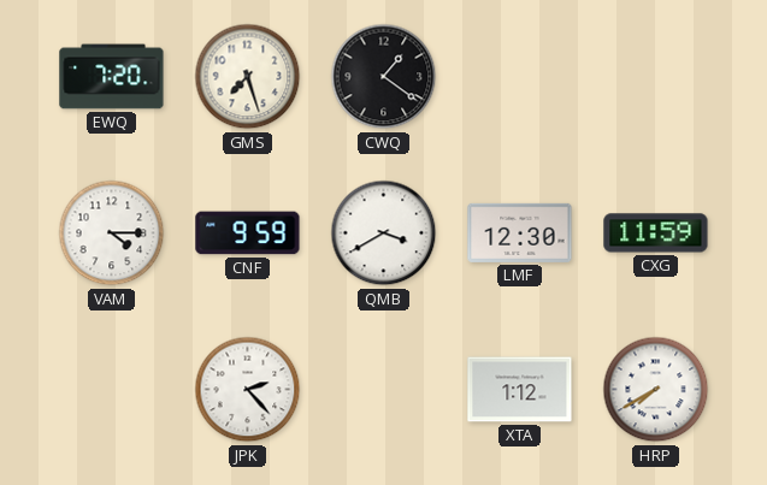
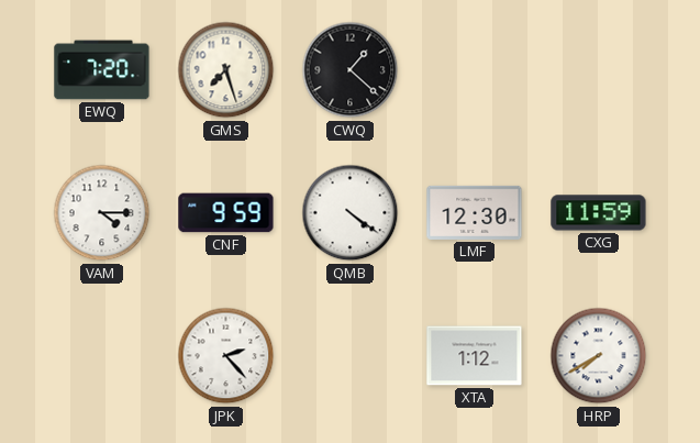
CWQ: 1:21 -> 1:22
QMB: 3:40 -> 4:21
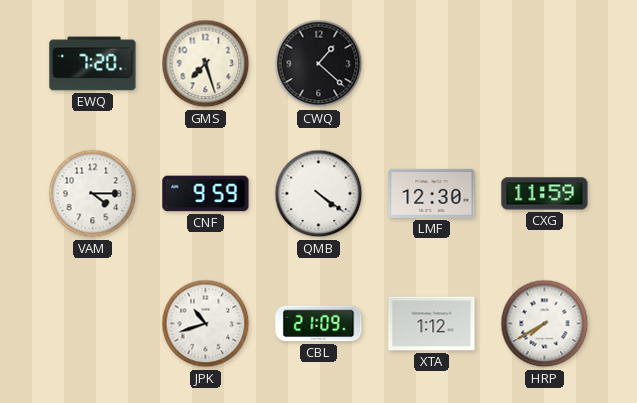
JPK: 2:23 -> 10:42
CBL: none -> 21:09
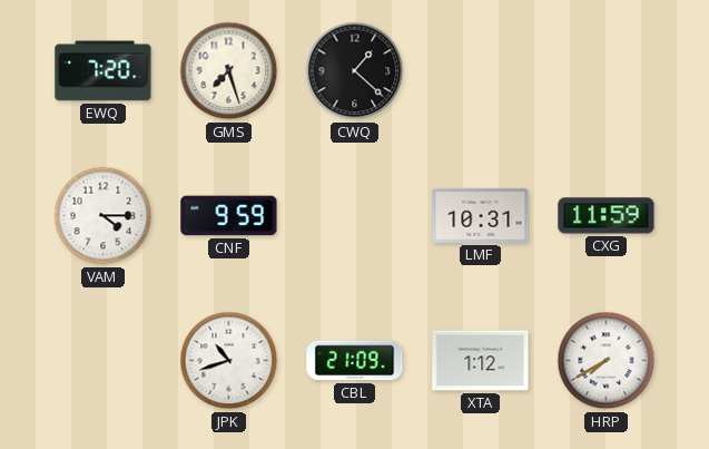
QMB: 4:21 -> none
LMF: 12:30 -> 10:31
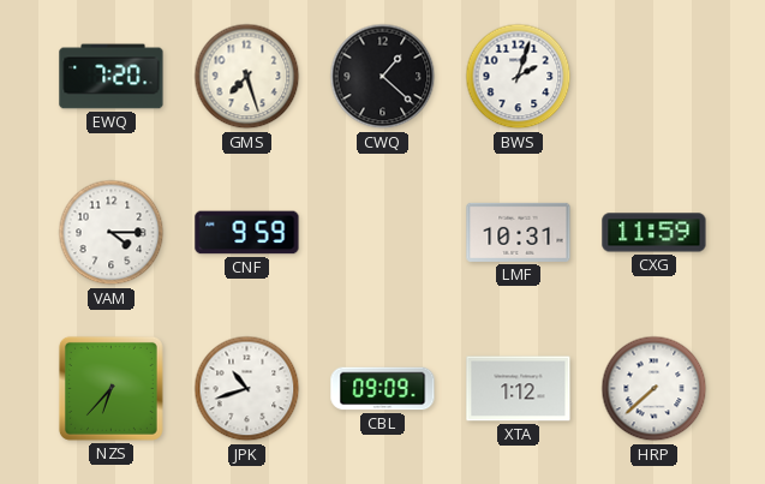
BWS: none -> 2:03
NZS: none -> 6:37
CBL: 21:09 -> 09:09
HRP: 7:40 -> 7:38
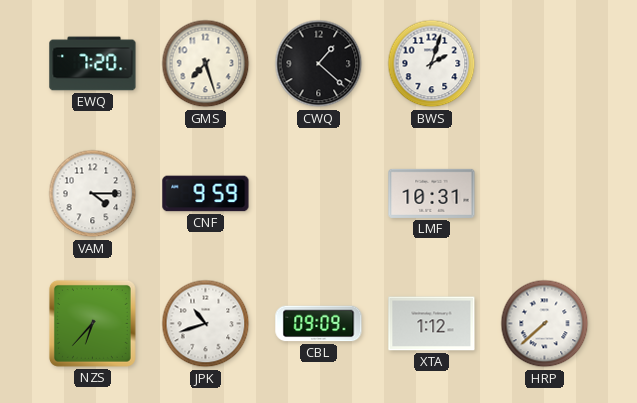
CXG: 11:59 -> none
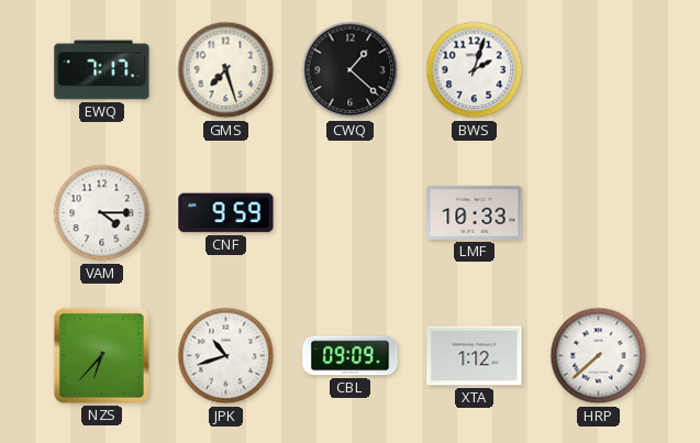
EWQ: 7:20 -> 7:17
LMF: 10:31 -> 10:33
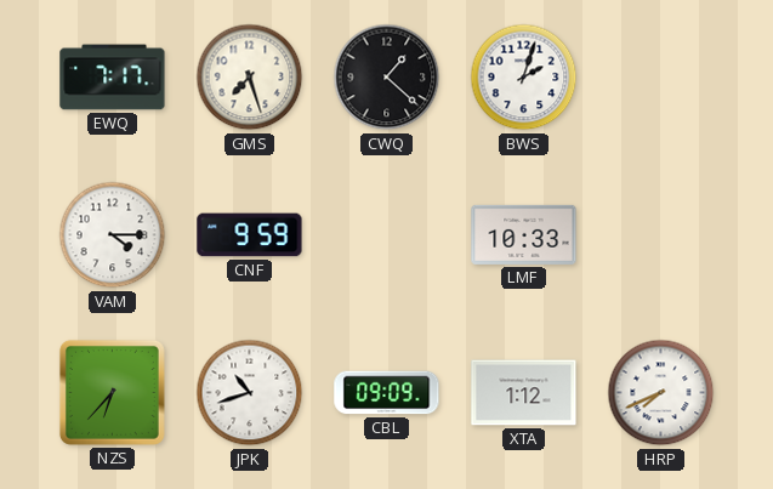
HRP: 7:38 -> 7:41
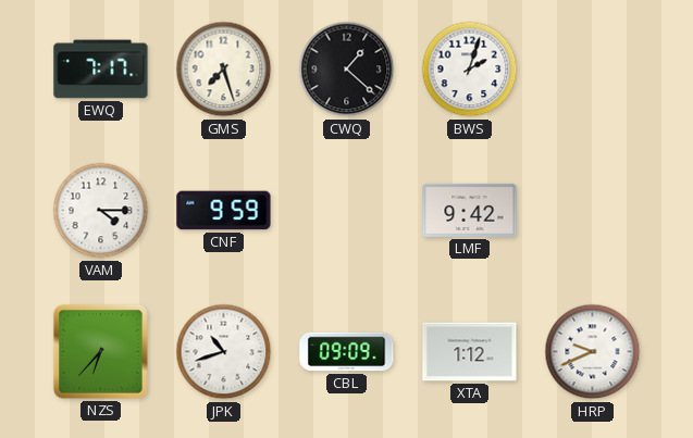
LMF: 10:33 -> 9:42
HRP: 7:41 -> 9:41
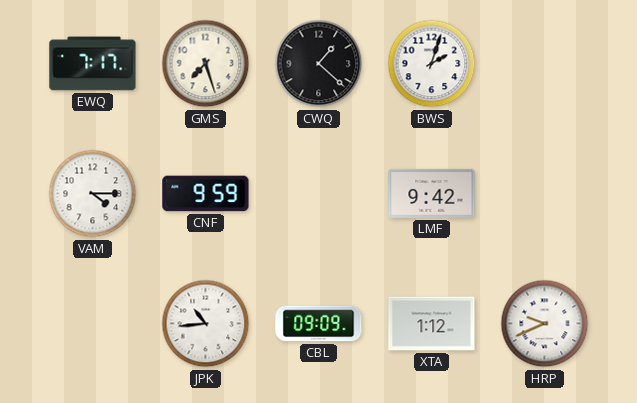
NZS: 6:37 -> none
JPK: 10:42 -> 10:44
